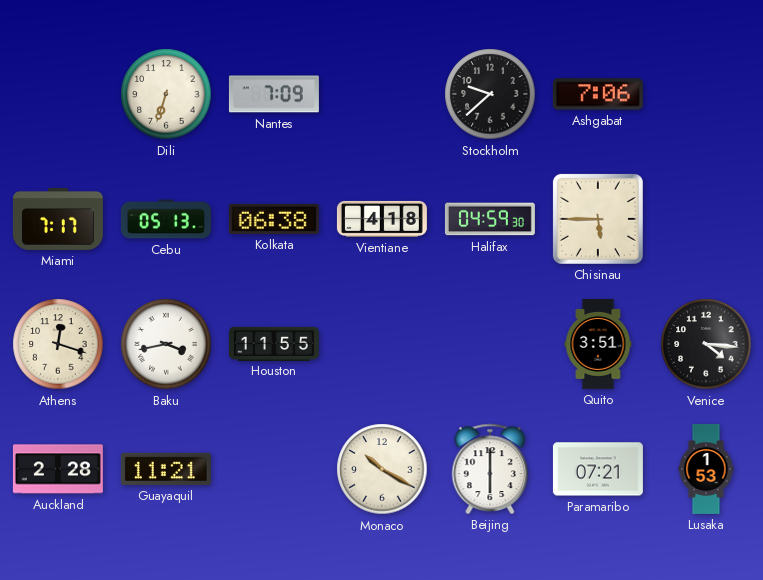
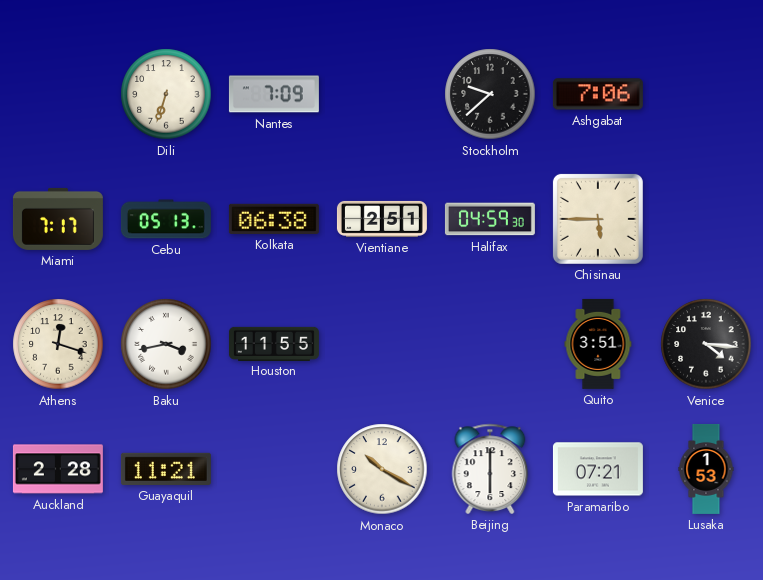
Vientiane: 4:18 -> 2:51
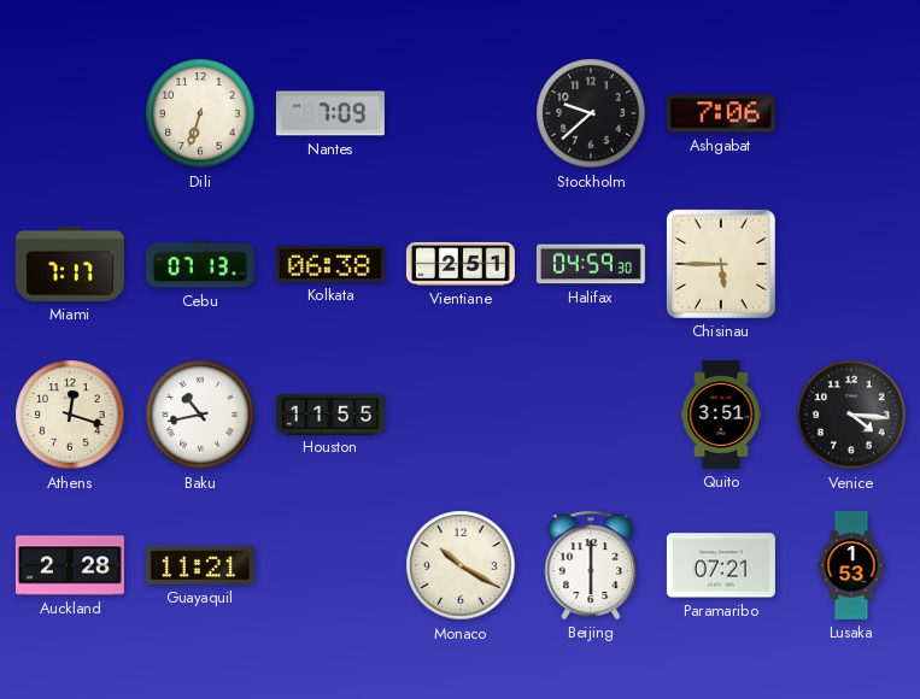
Cebu: 05:13 -> 07:13
Baku: 3:43 -> 10:43
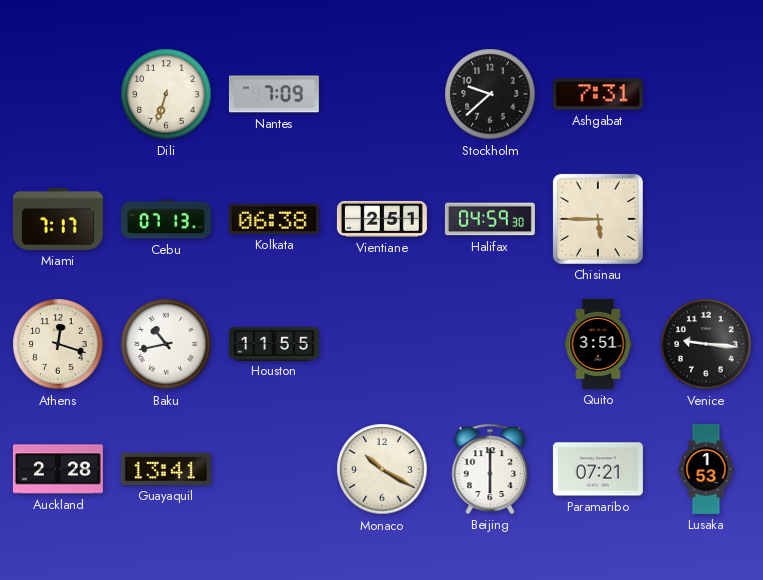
Ashgabat: 7:06 -> 7:31
Venice: 4:16 -> 9:16
Guayaquil: 11:21 -> 13:41
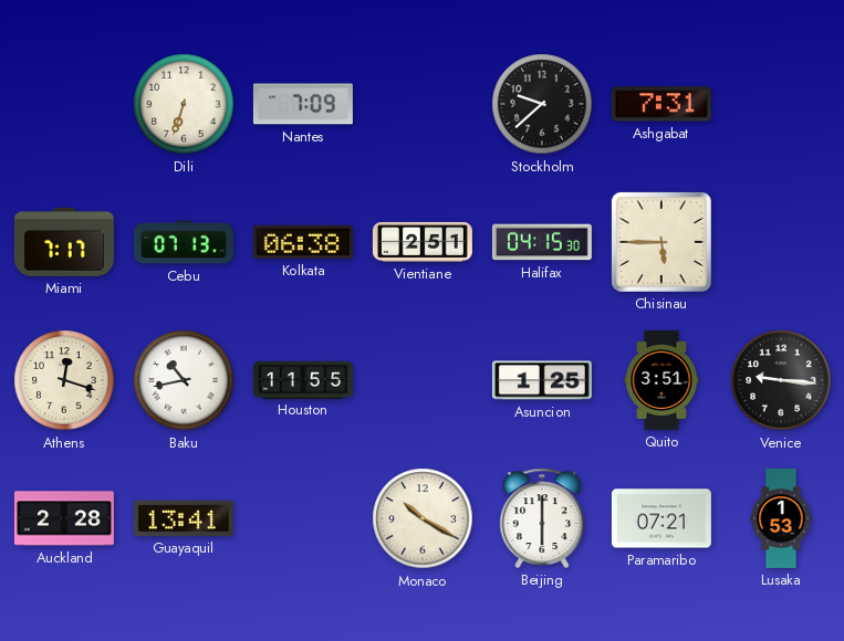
Halifax: 04:59 -> 04:15
Asuncion: none -> 1:25
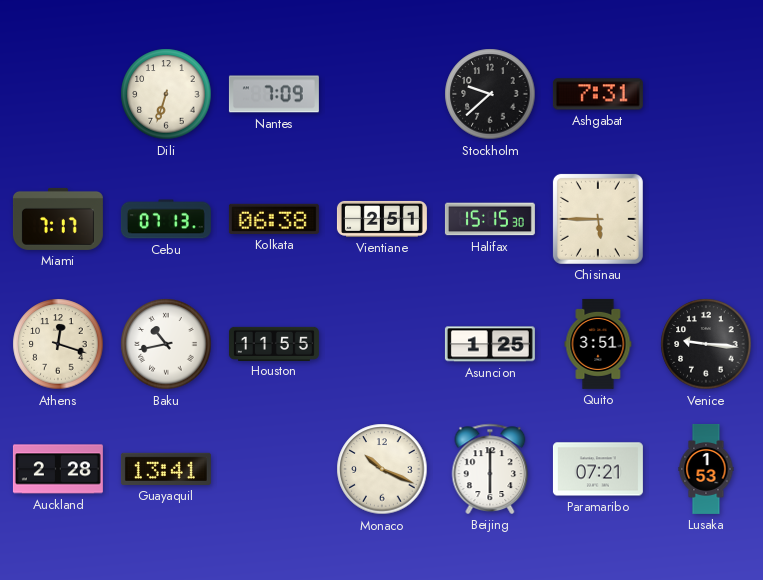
Halifax: 04:15 -> 15:15
Monaco: 10:20 -> 10:19
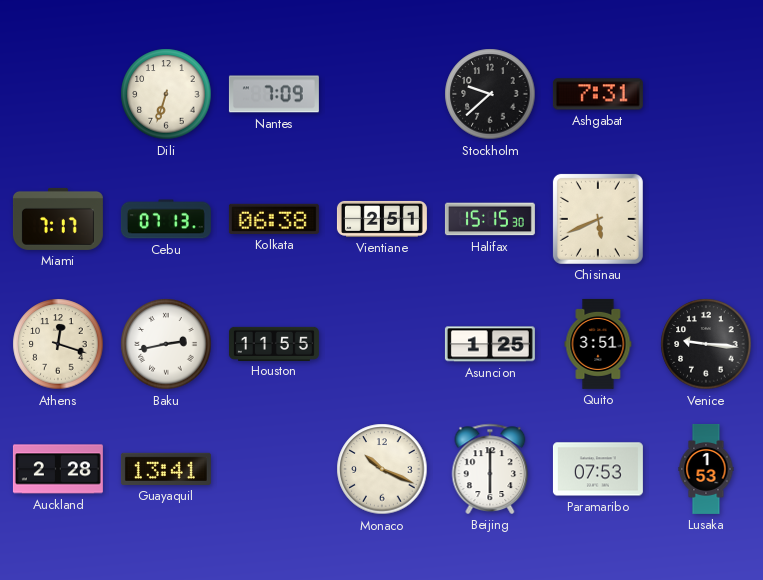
Chisinau: 5:45 -> 5:41
Baku: 10:43 -> 2:43
Paramaribo: 07:21 -> 07:53
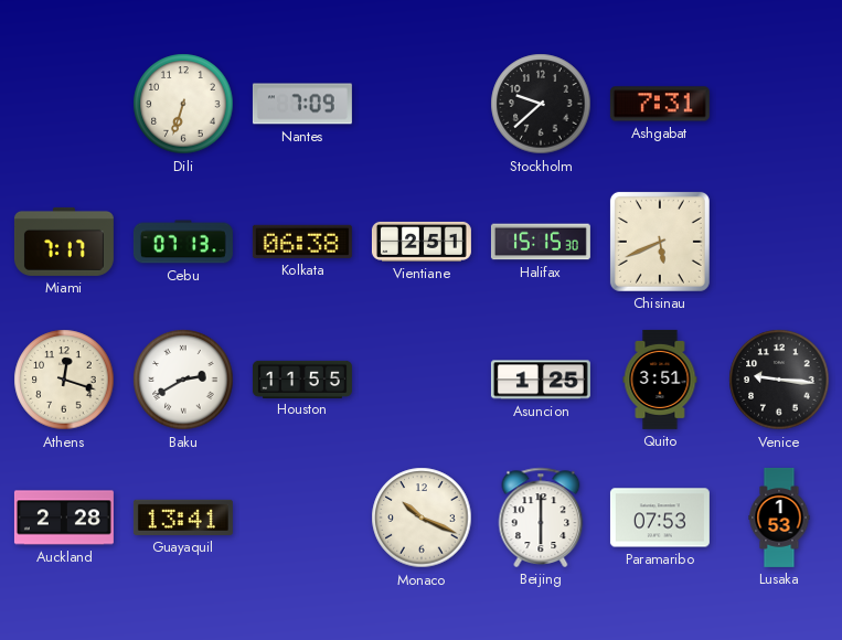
Baku: 2:43 -> 2:40
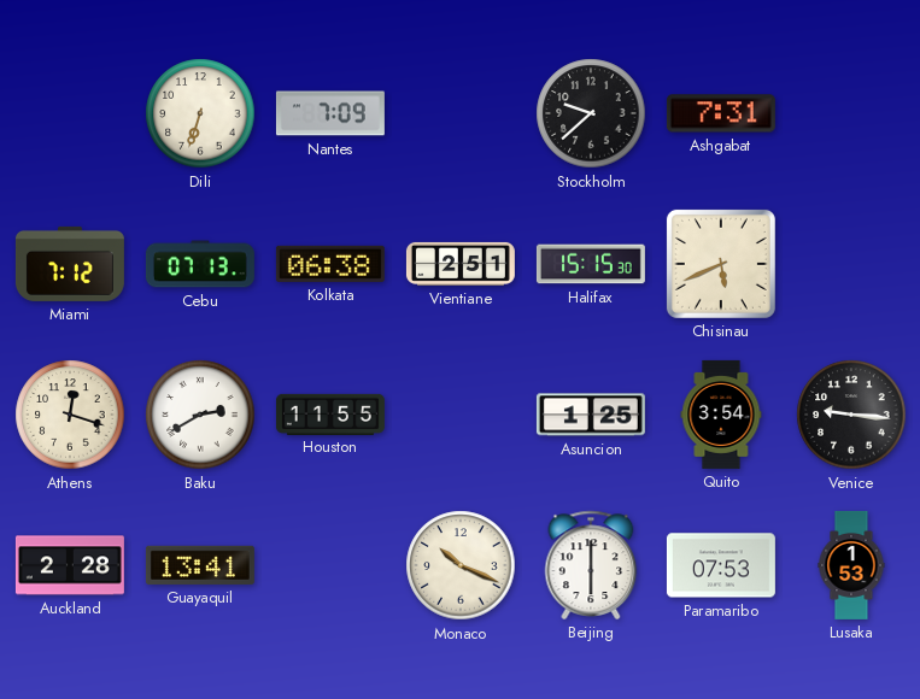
Miami: 7:17 -> 7:12
Quito: 3:51 -> 3:54
